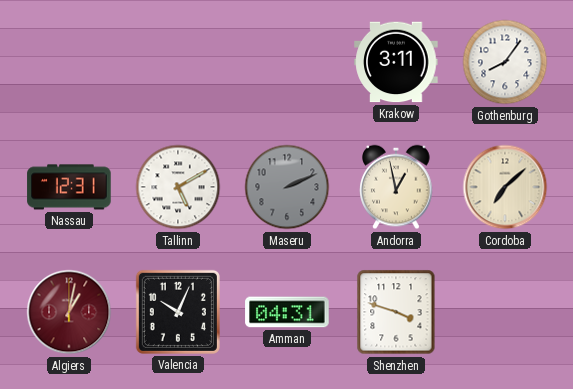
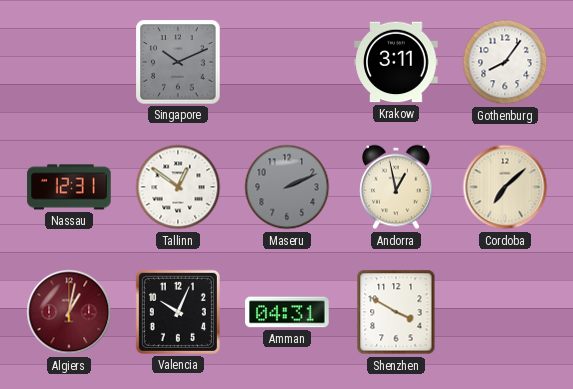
Singapore: none -> 10:11
Tallinn: 5:10 -> 12:51
Shenzhen: 3:48 -> 3:50
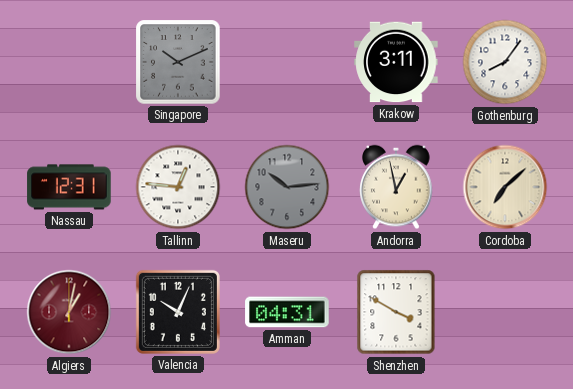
Tallinn: 12:51 -> 12:46
Maseru: 2:11 -> 10:14
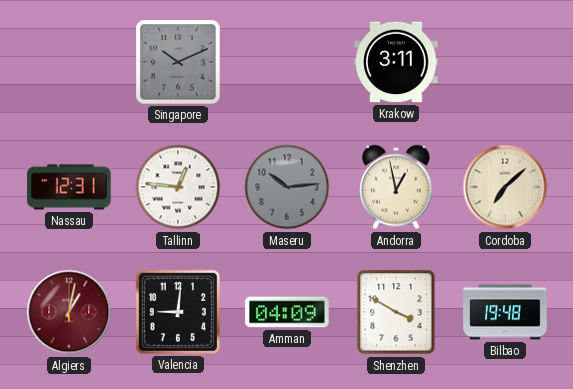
Gothenburg: 8:06 -> none
Valencia: 10:04 -> 9:01
Amman: 04:31 -> 04:09
Bilbao: none -> 19:48
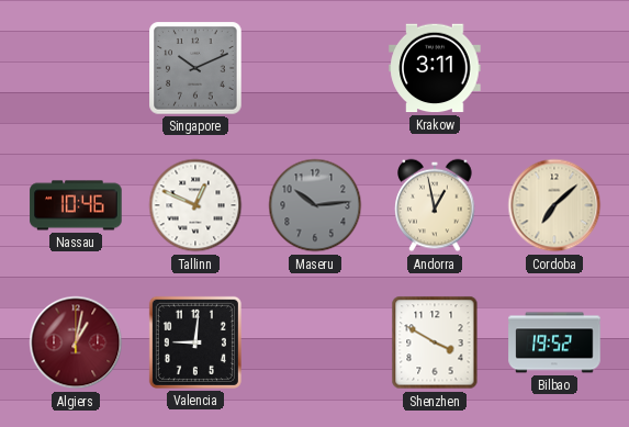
Nassau: 12:31 -> 10:46
Tallinn: 12:46 -> 12:49
Amman: 04:09 -> none
Bilbao: 19:48 -> 19:52
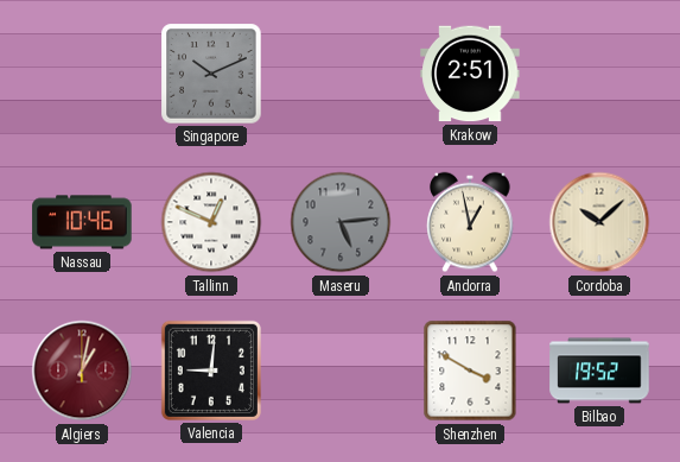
Krakow: 3:11 -> 2:51
Maseru: 10:14 -> 5:14
Cordoba: 7:08 -> 10:08
